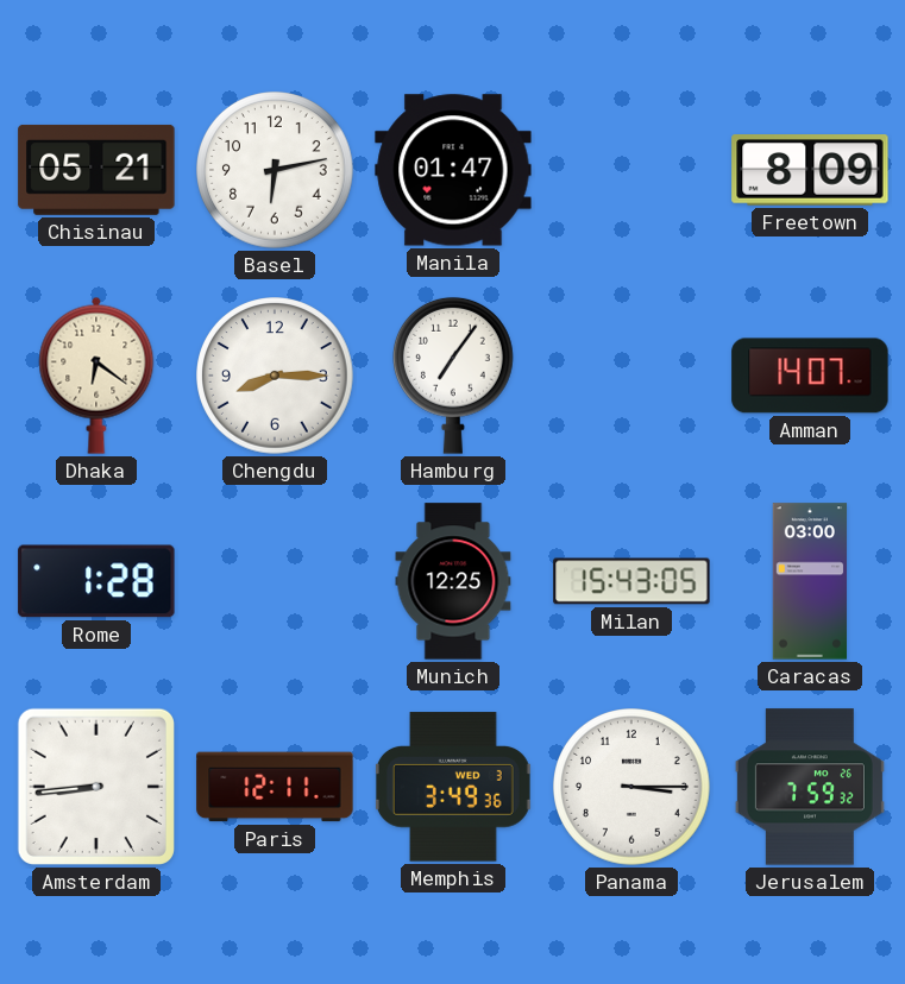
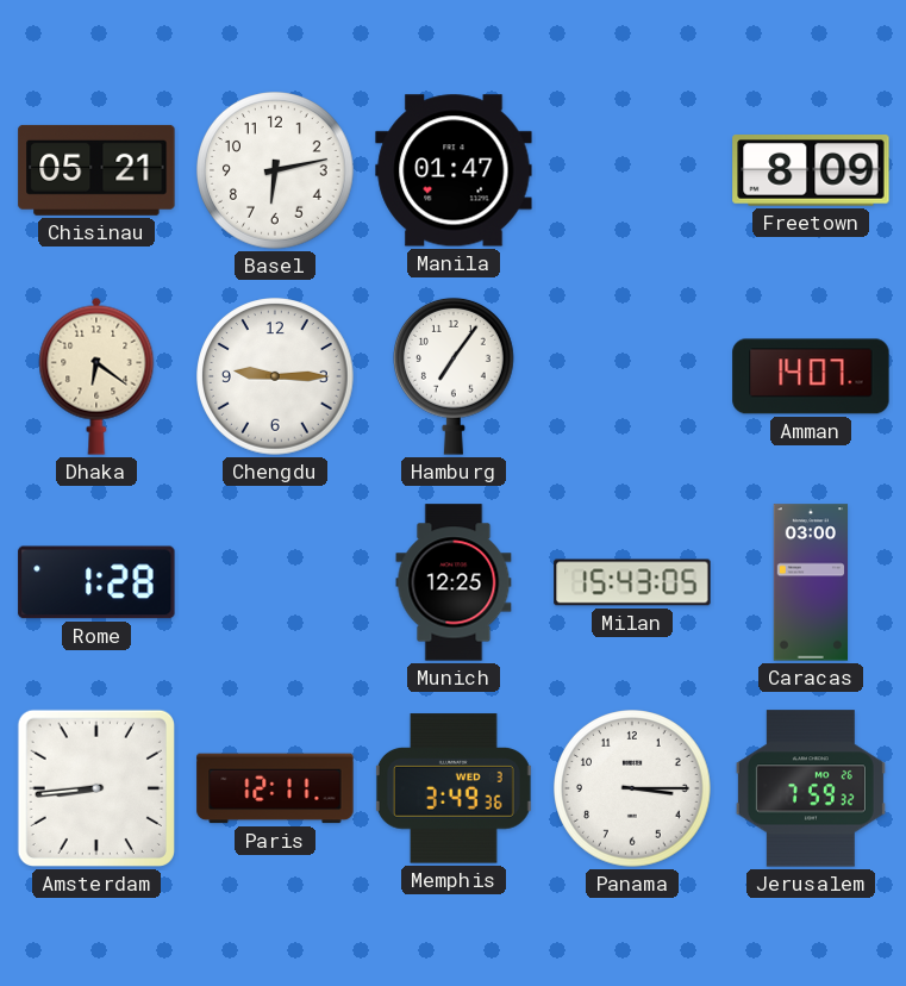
Chengdu: 8:15 -> 9:15
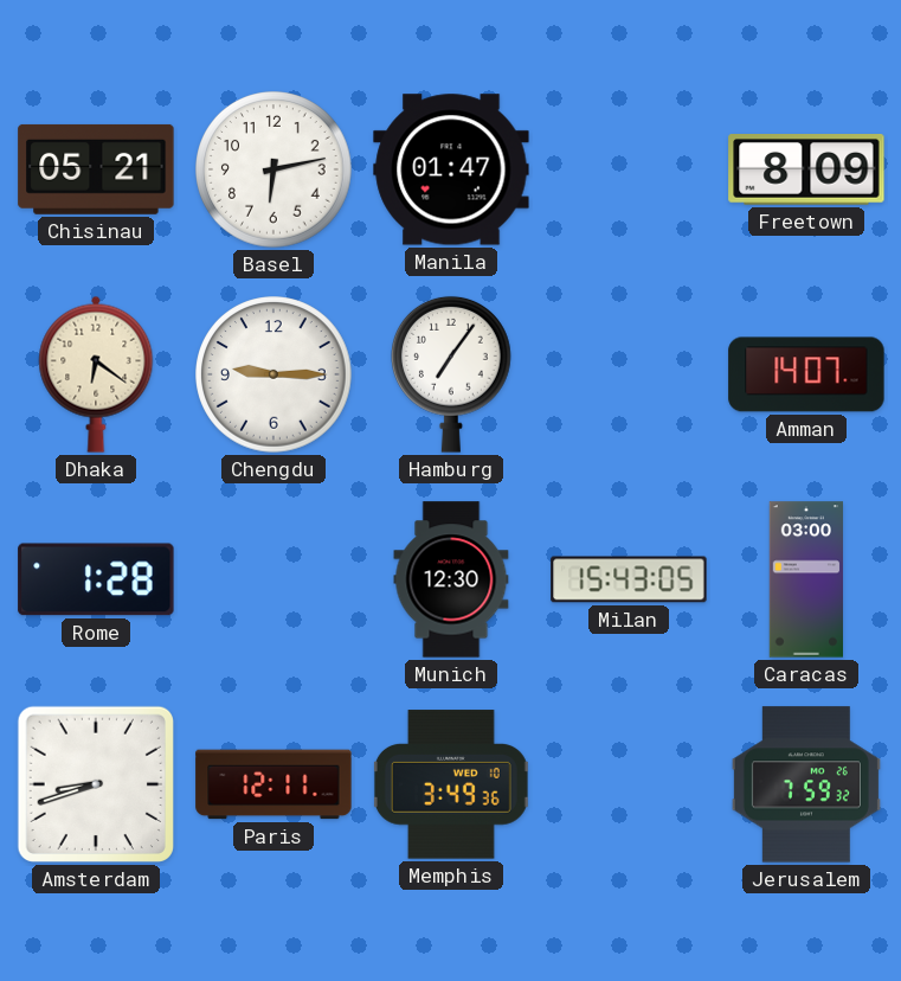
Munich: 12:25 -> 12:30
Amsterdam: 8:44 -> 8:42
Memphis date: WED 3 -> WED 10
Panama: 3:15 -> none
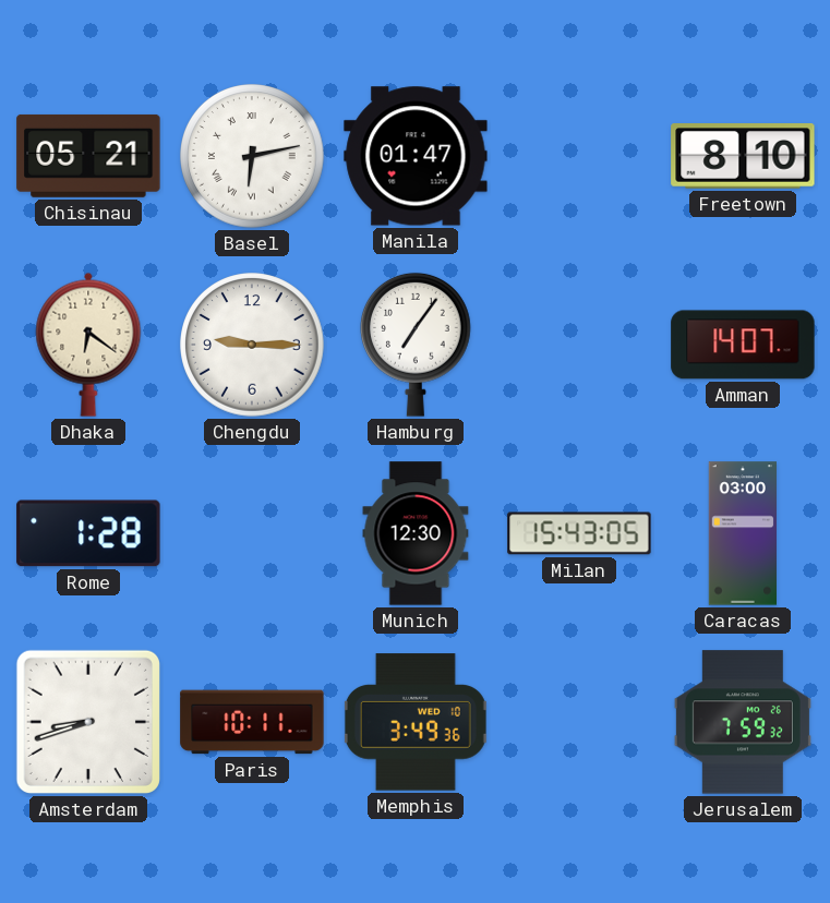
Basel numerals: Arabic -> Roman
Freetown: 8:09 -> 8:10
Paris: 12:11 -> 10:11
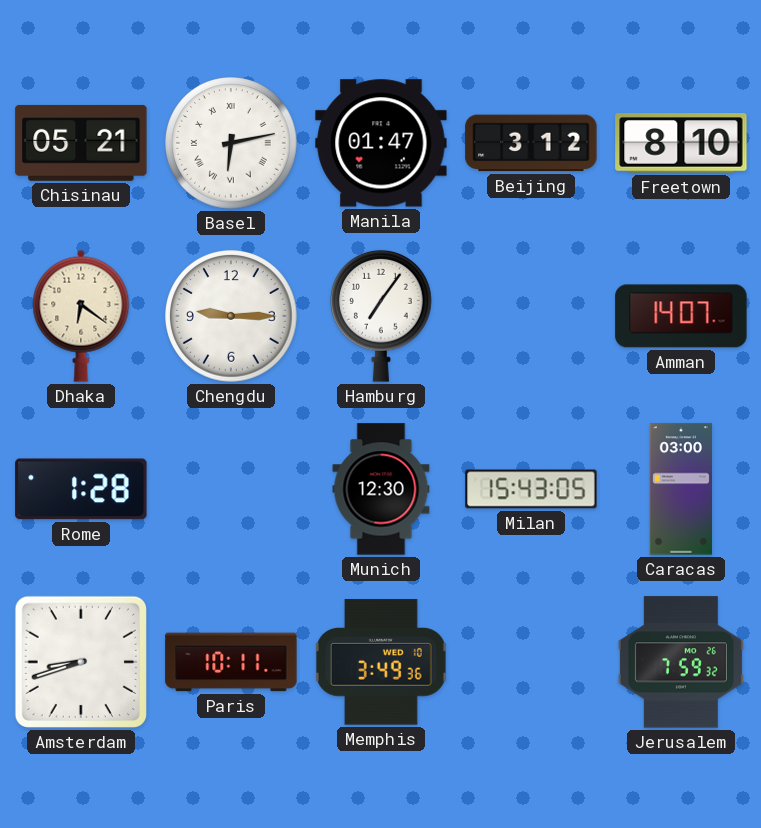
Beijing: none -> 3:12
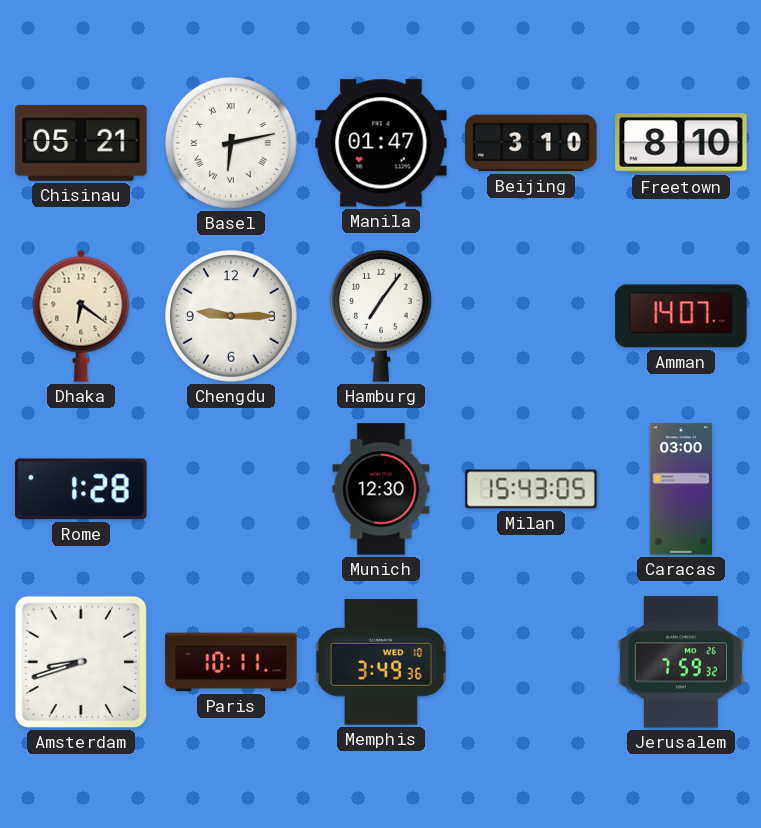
Beijing: 3:12 -> 3:10
